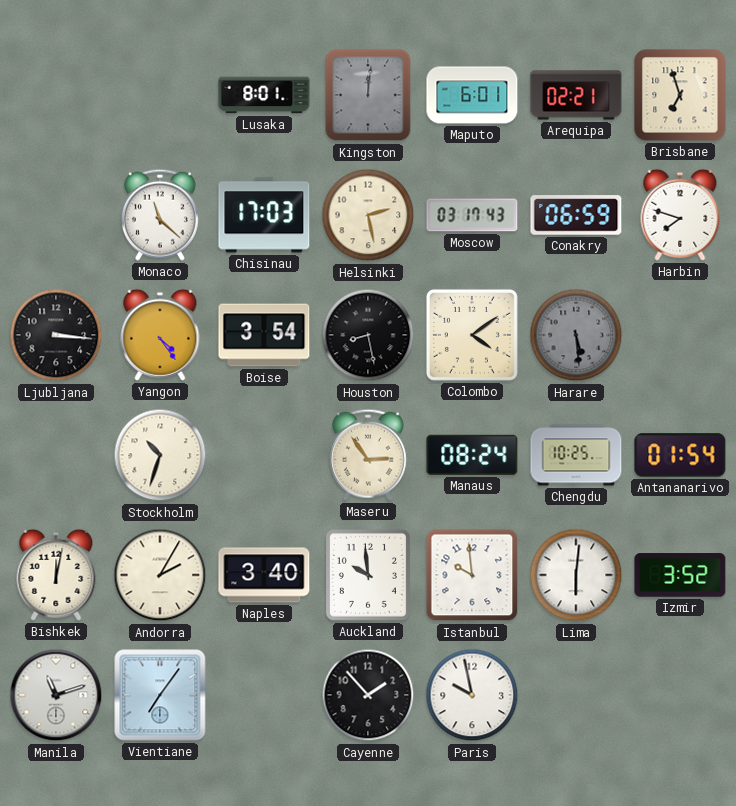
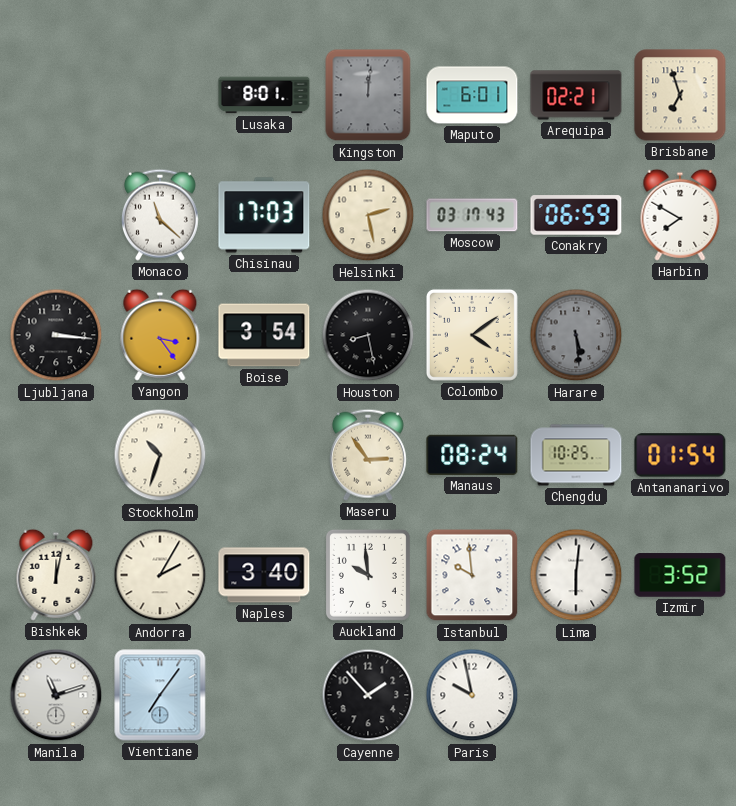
Harbin: 7:48 -> 7:50
Yangon: 4:24 -> 3:24
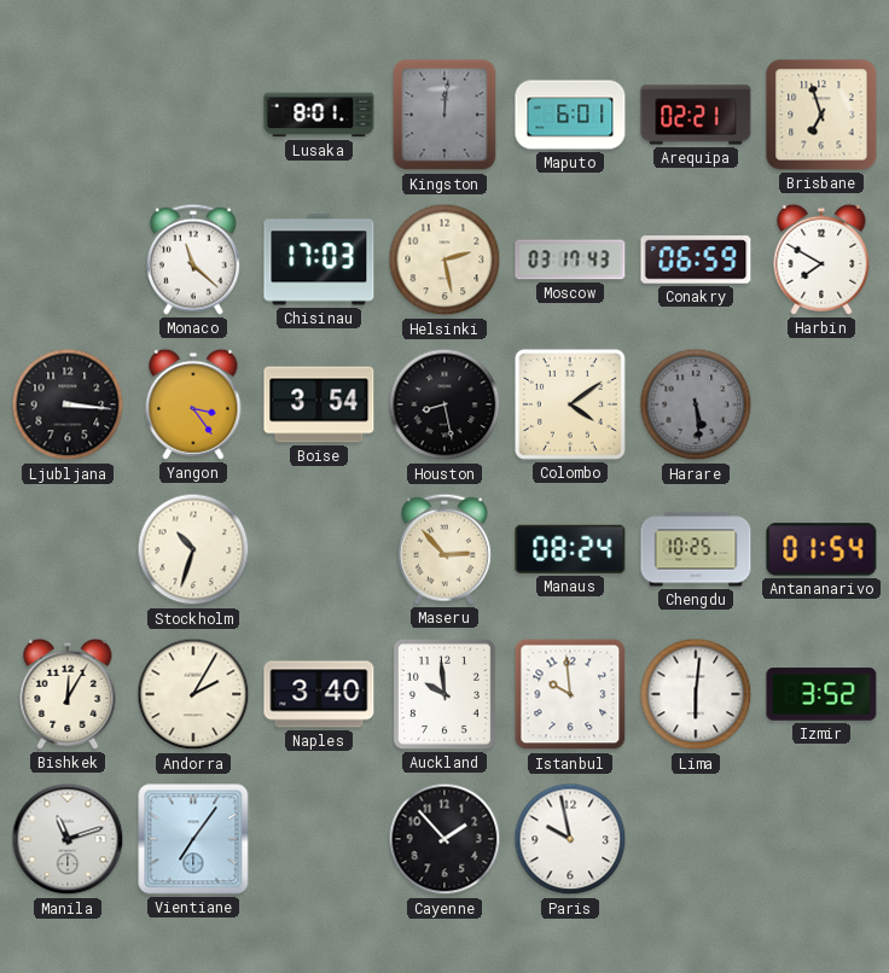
Maseru: 2:54 -> 2:53
Bishkek: 12:02 -> 12:05
